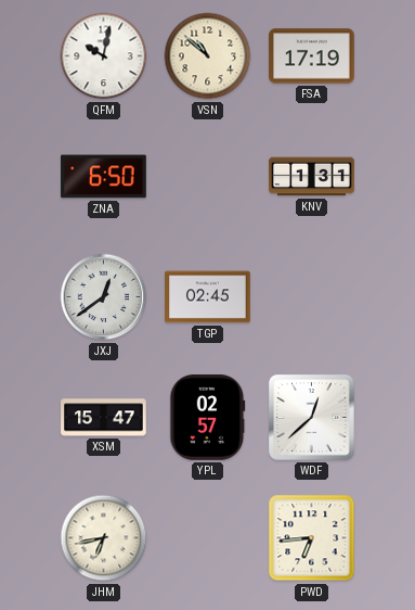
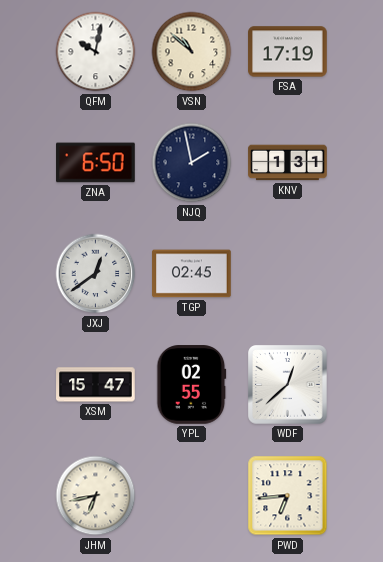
NJQ: none -> 1:58
YPL: 02:57 -> 02:55
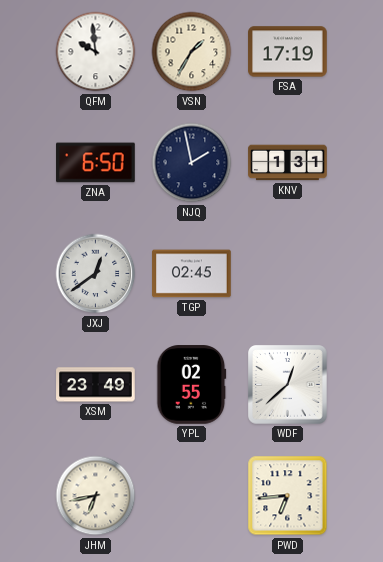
QFM: 10:02 -> 9:59
VSN: 10:52 -> 1:35
XSM: 15:47 -> 23:49
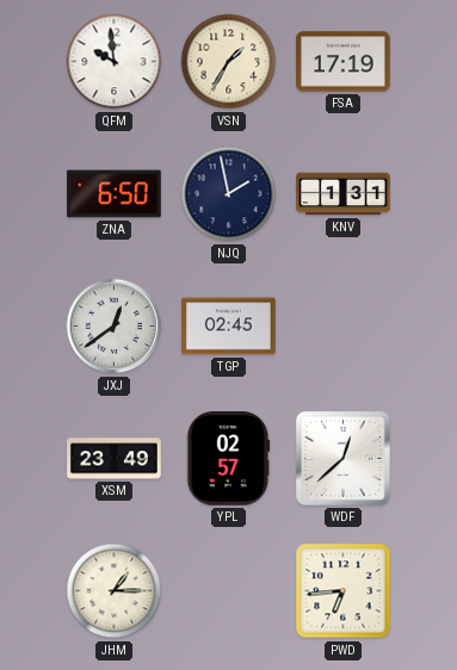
YPL: 02:55 -> 02:57
JHM: 6:43 -> 1:15
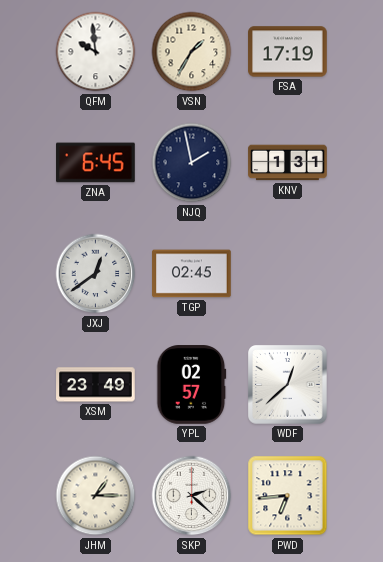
ZNA: 6:50 -> 6:45
SKP: none -> 2:22
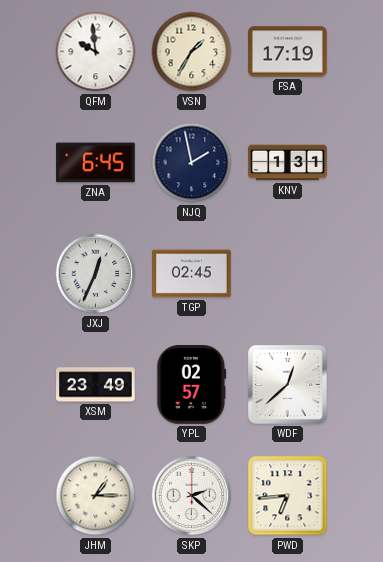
JXJ: 12:39 -> 12:34
